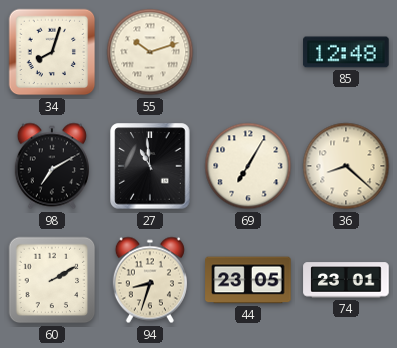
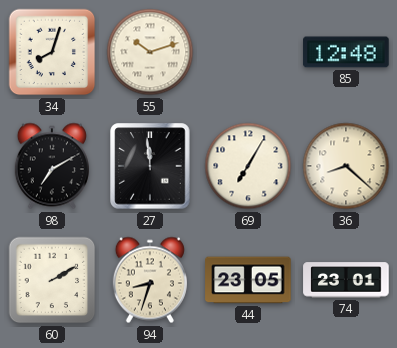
27: 10:59 -> 11:59
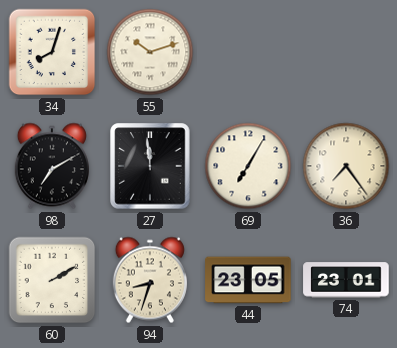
85: 12:48 -> none
36: 8:22 -> 7:24
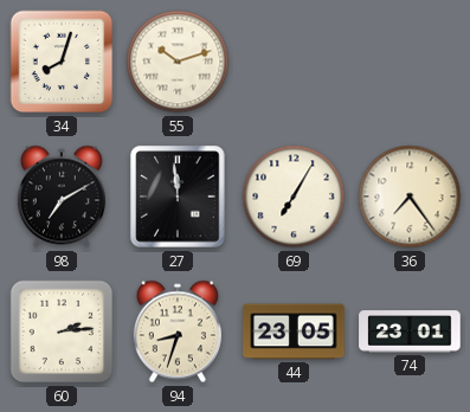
60: 2:10 -> 2:14
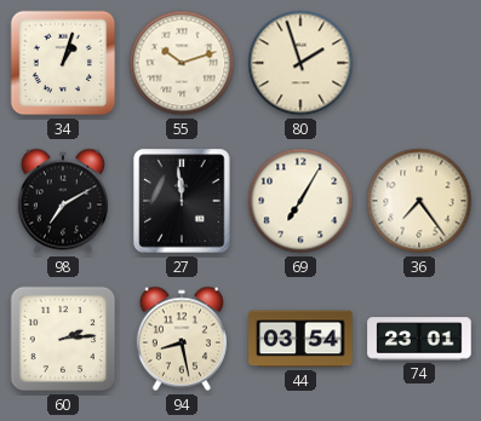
34: 8:03 -> 1:03
80: none -> 1:57
94: 8:33 -> 8:28
44: 23:05 -> 03:54
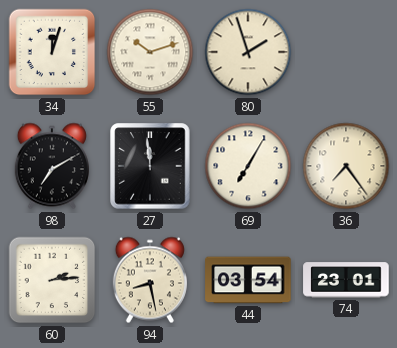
34: 1:03 -> 12:03
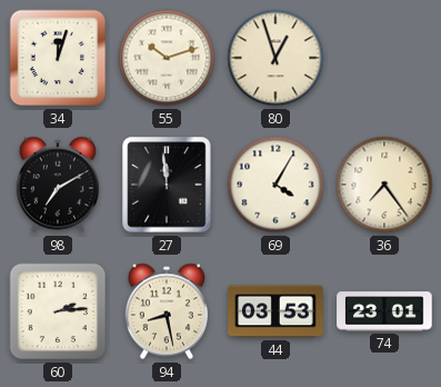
80: 1:57 -> 12:57
69: 7:05 -> 4:05
44: 03:54 -> 03:53
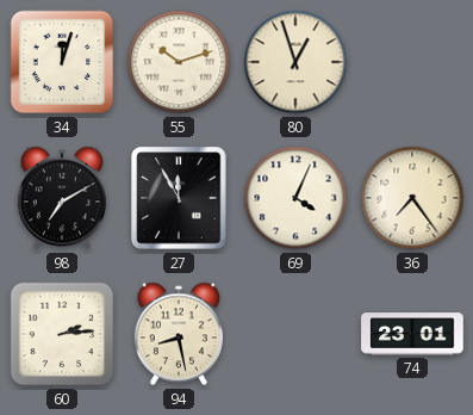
27: 11:59 -> 11:55
69: 4:05 -> 4:04
44: 03:53 -> none
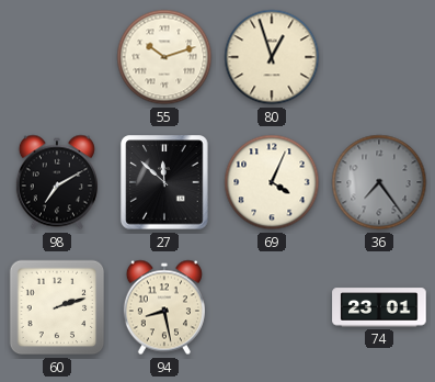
34: 12:03 -> none
27: 11:55 -> 11:52
36 dial: cream -> grey
60: 2:14 -> 2:12
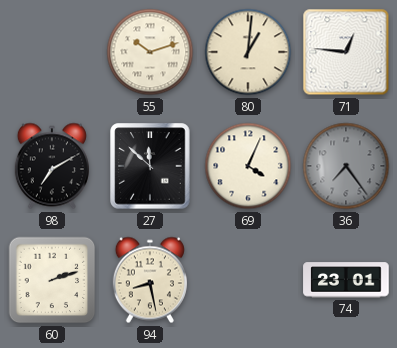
80: 12:57 -> 1:01
71: none -> 12:46
